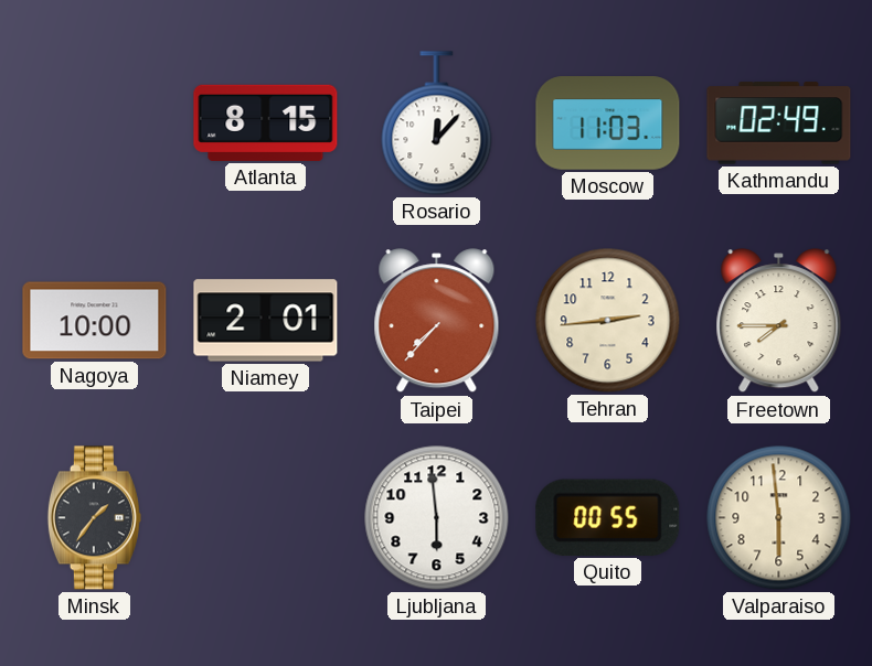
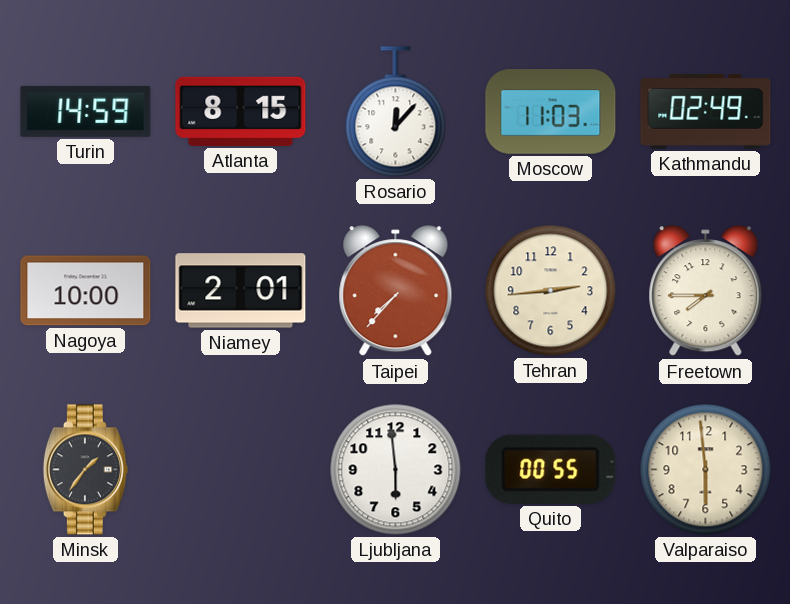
Turin: none -> 14:59
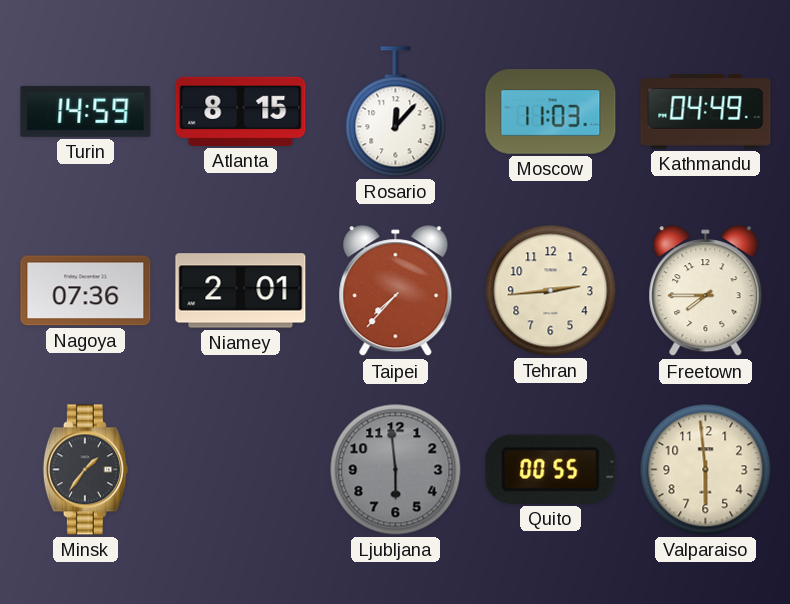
Kathmandu: 02:49 -> 04:49
Nagoya: 10:00 -> 07:36
Ljubljana dial: white -> grey
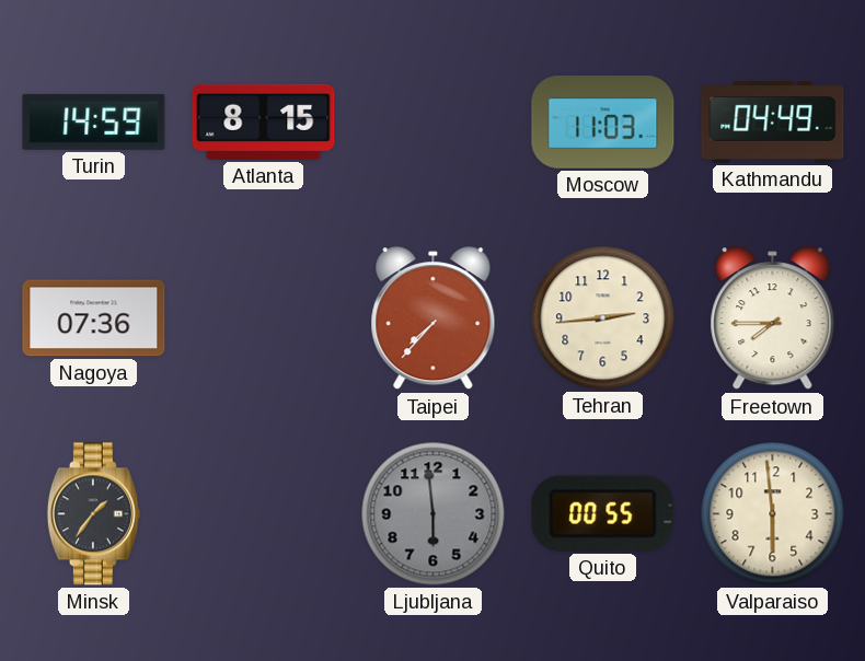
Rosario: 12:07 -> none
Niamey: 2:01 -> none
